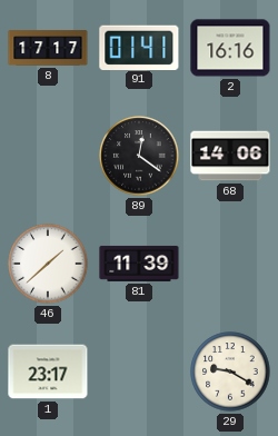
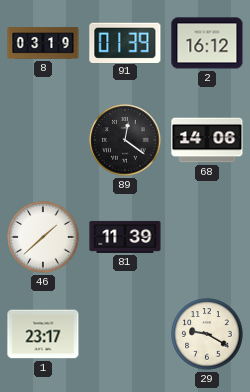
8: 17:17 -> 03:19
91: 01:41 -> 01:39
2: 16:16 -> 16:12
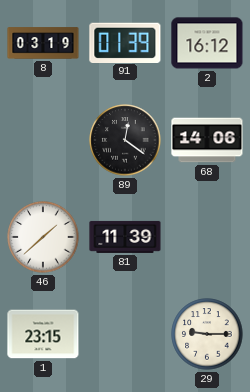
1: 23:17 -> 23:15
29: 9:20 -> 9:15
